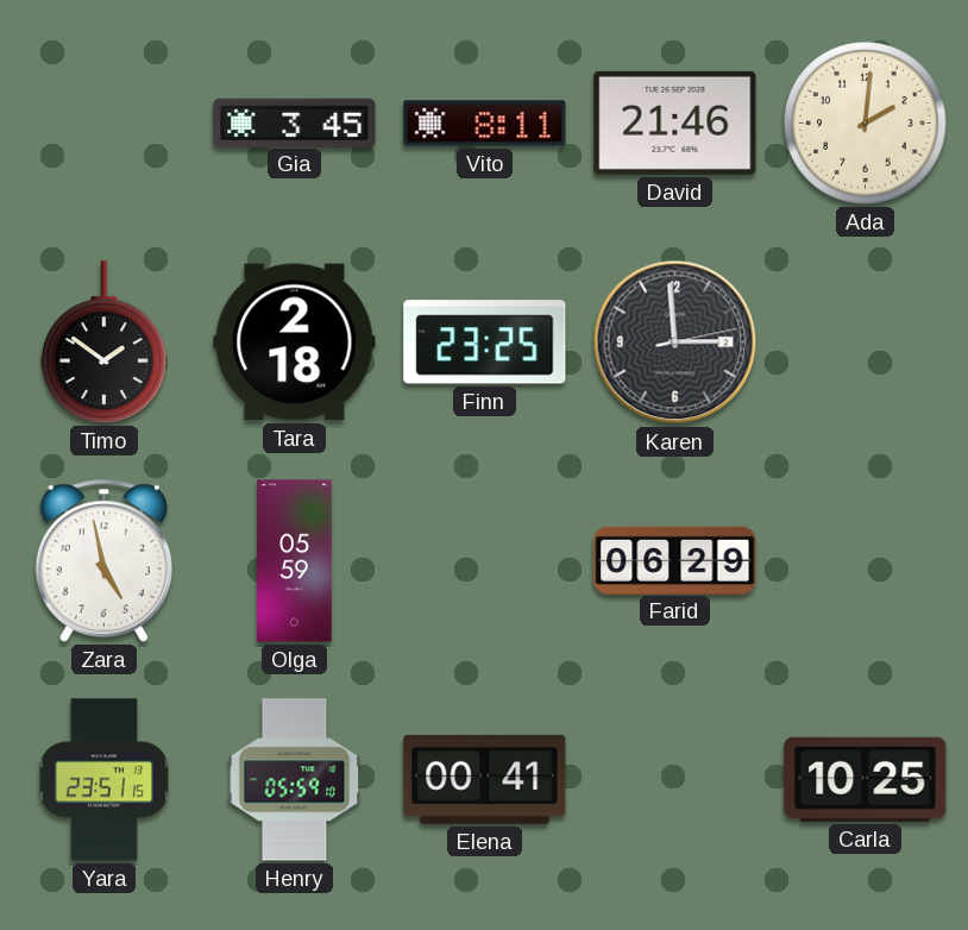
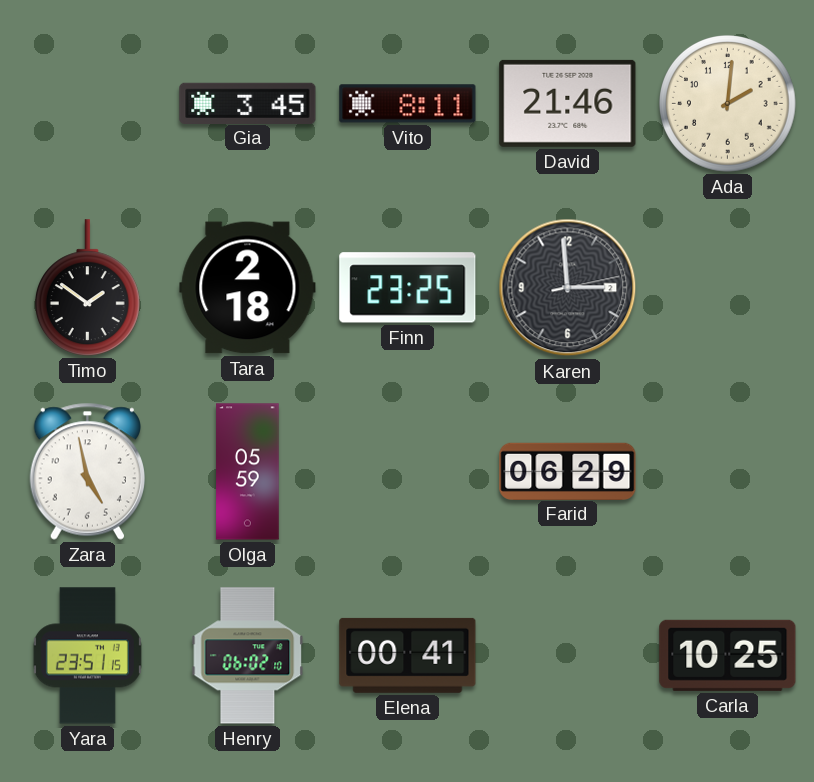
Henry: 05:59 -> 06:02
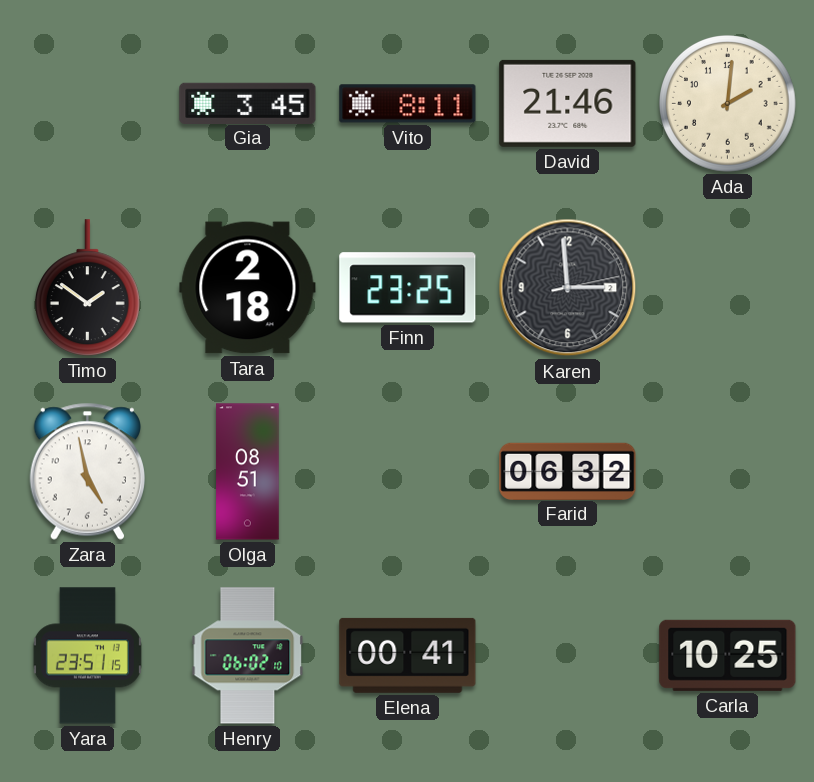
Olga: 05:59 -> 08:51
Farid: 06:29 -> 06:32
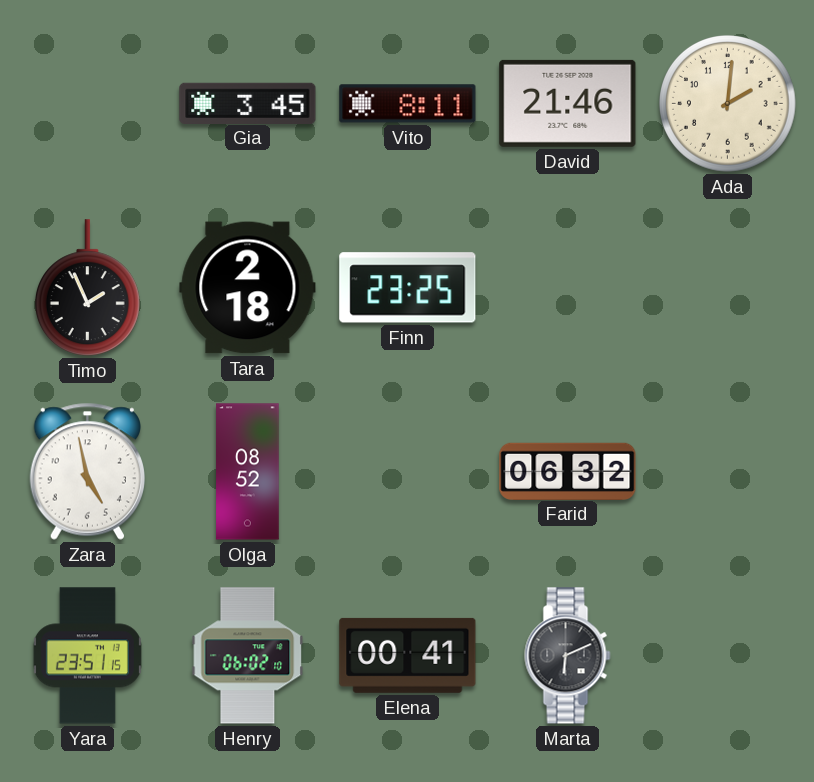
Timo: 1:51 -> 1:56
Karen: 2:59 -> none
Olga: 08:51 -> 08:52
Marta: none -> 6:11
Carla: 10:25 -> none
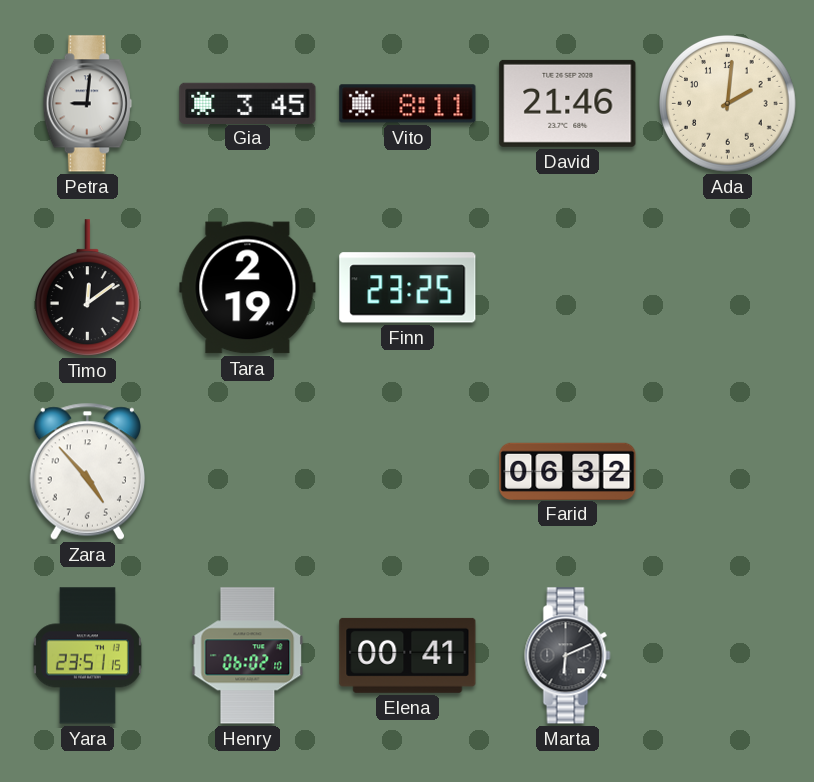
Petra: none -> 9:01
Timo: 1:56 -> 12:09
Tara: 2:18 -> 2:19
Zara: 4:58 -> 4:53
Olga: 08:52 -> none
